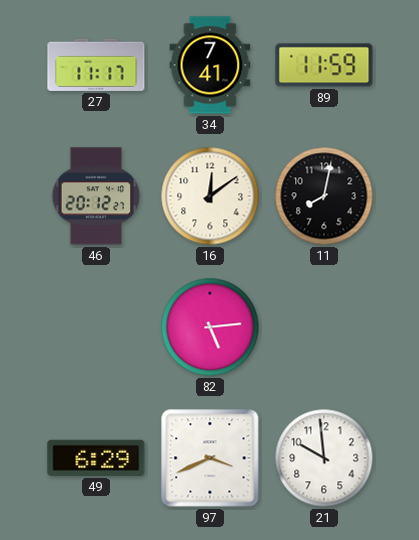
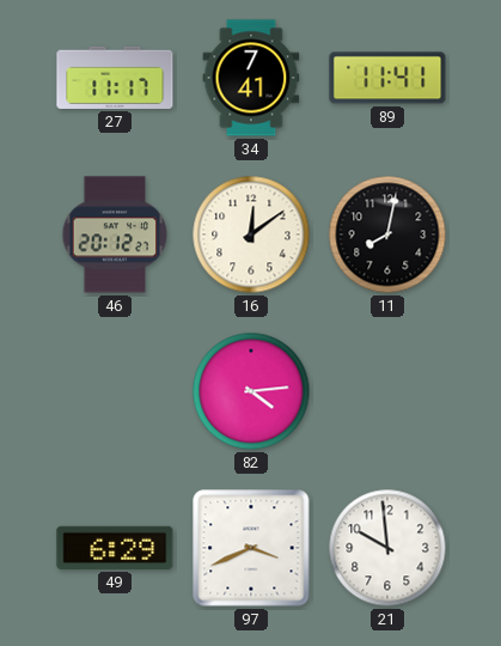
89: 11:59 -> 11:41
82: 5:14 -> 4:14
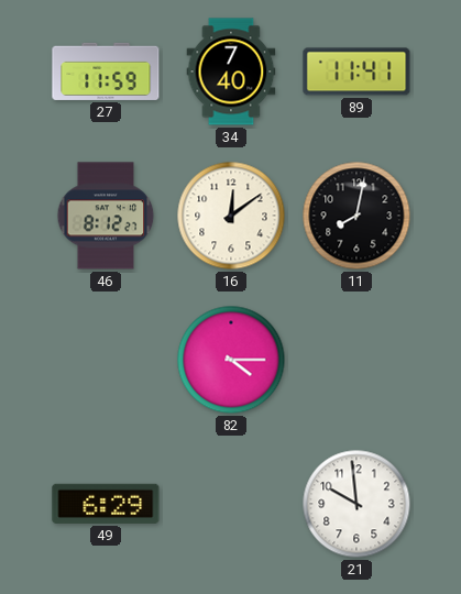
27: 11:17 -> 11:59
34: 7:41 -> 7:40
46: 20:12 -> 8:12
82: 4:14 -> 4:15
97: 3:41 -> none
